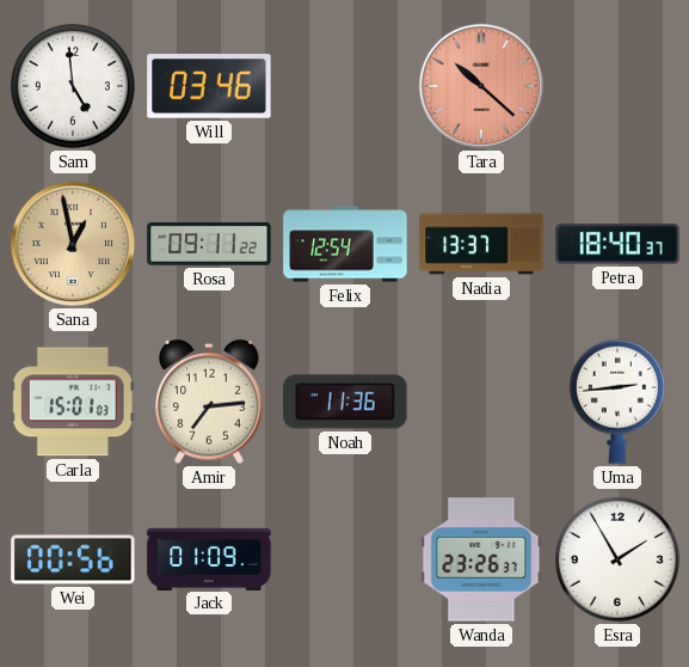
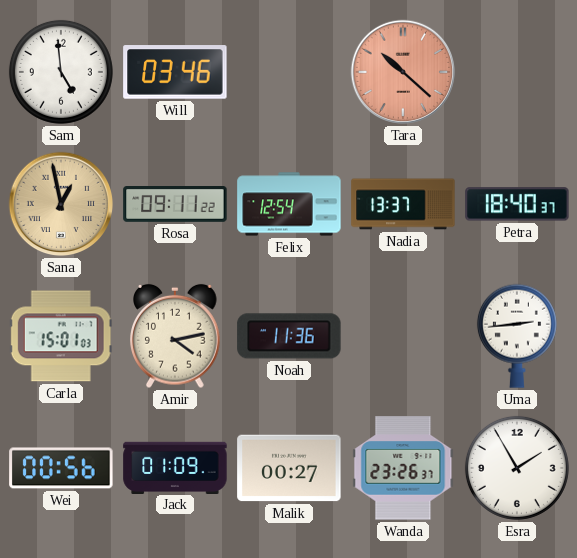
Amir: 7:14 -> 4:13
Malik: none -> 00:27
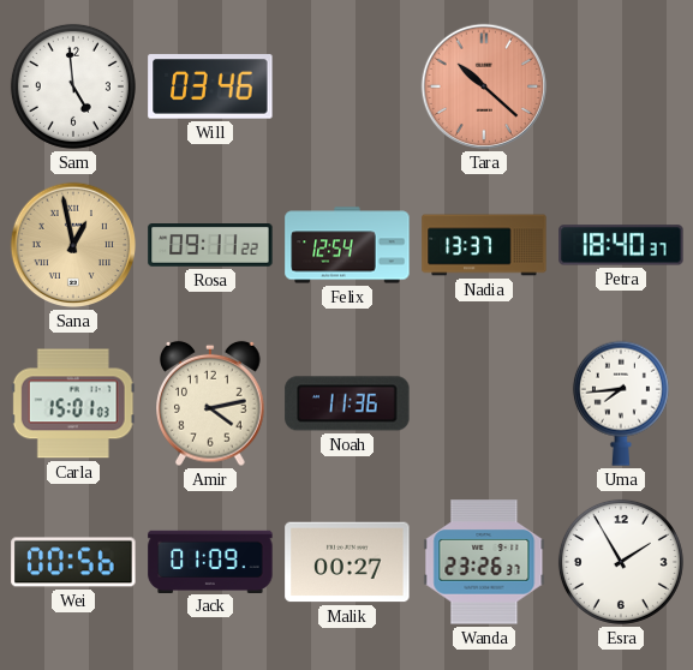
Uma: 2:44 -> 7:44
